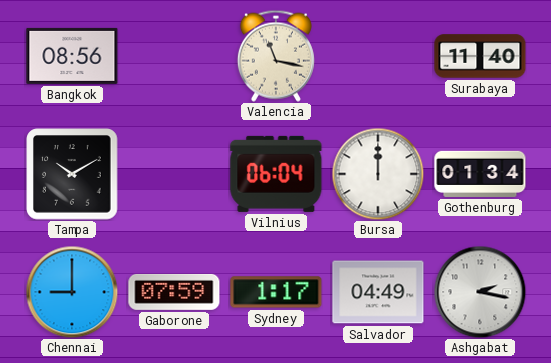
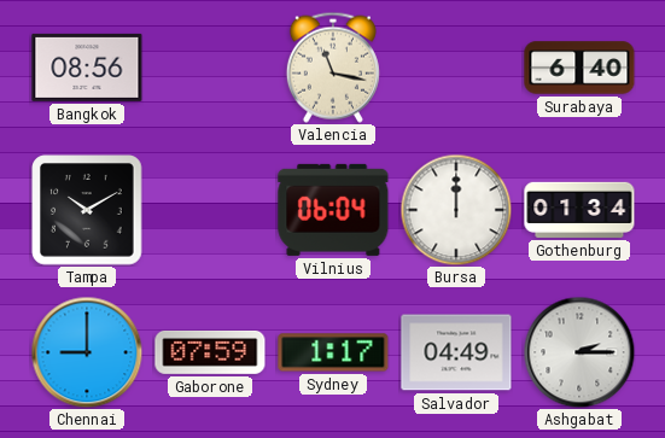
Surabaya: 11:40 -> 6:40
Ashgabat: 2:17 -> 2:15
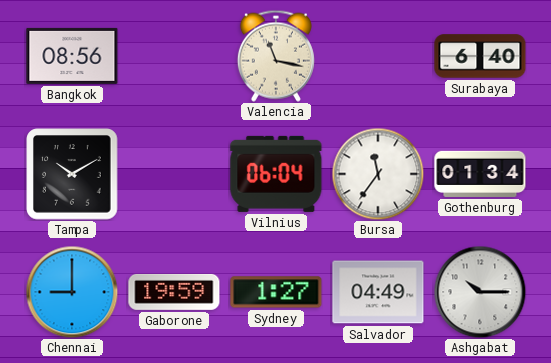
Bursa: 12:00 -> 11:36
Gaborone: 07:59 -> 19:59
Sydney: 1:17 -> 1:27
Ashgabat: 2:15 -> 10:15
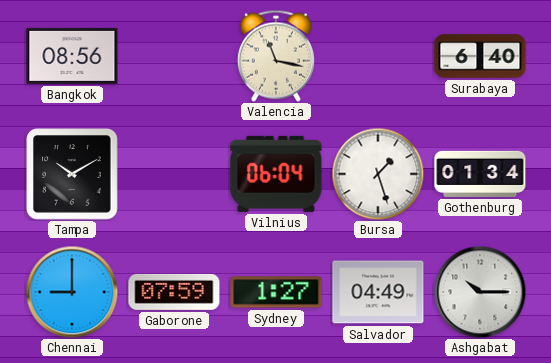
Bursa: 11:36 -> 1:27
Gaborone: 19:59 -> 07:59
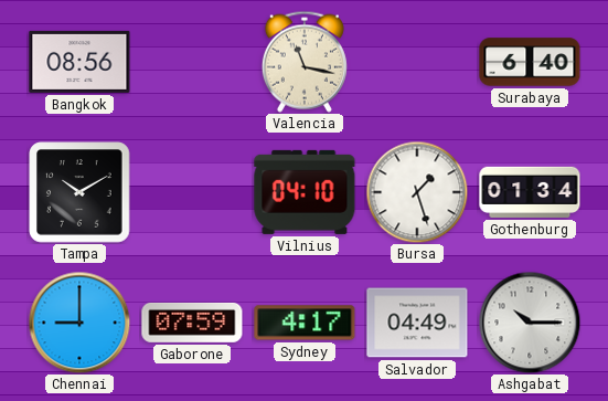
Vilnius: 06:04 -> 04:10
Sydney: 1:27 -> 4:17
